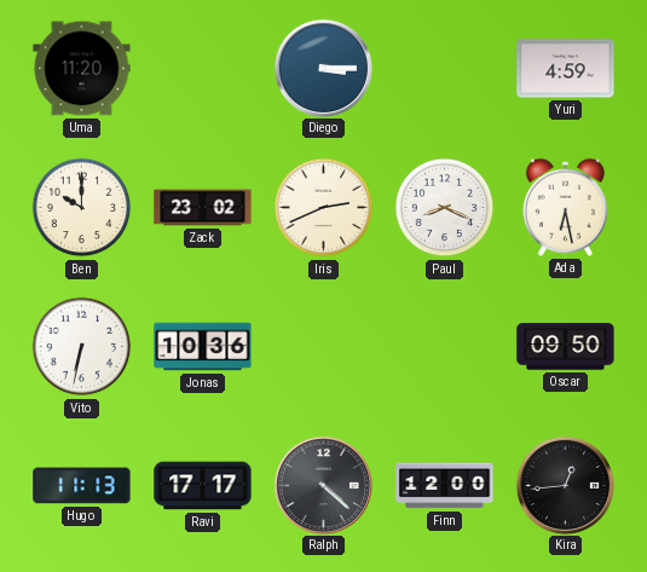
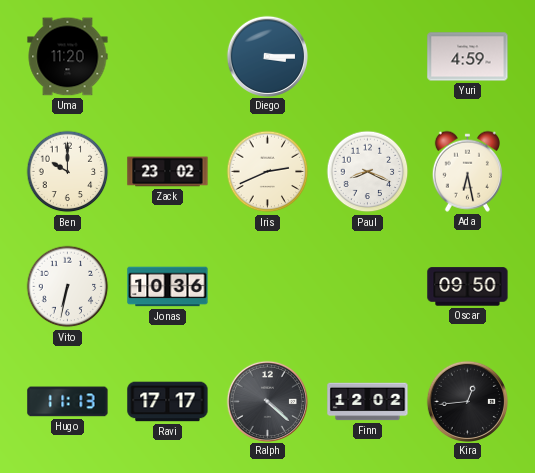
Finn: 12:00 -> 12:02
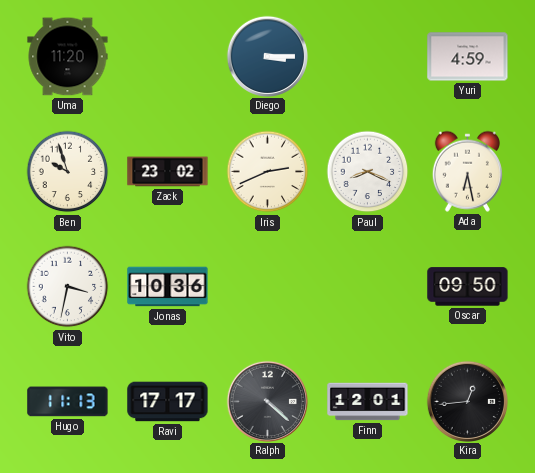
Ben: 10:00 -> 9:57
Vito: 6:32 -> 3:32
Finn: 12:02 -> 12:01
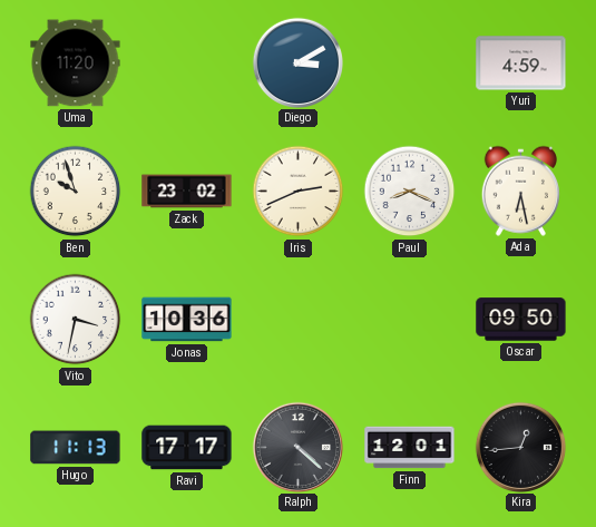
Diego: 3:15 -> 3:10
